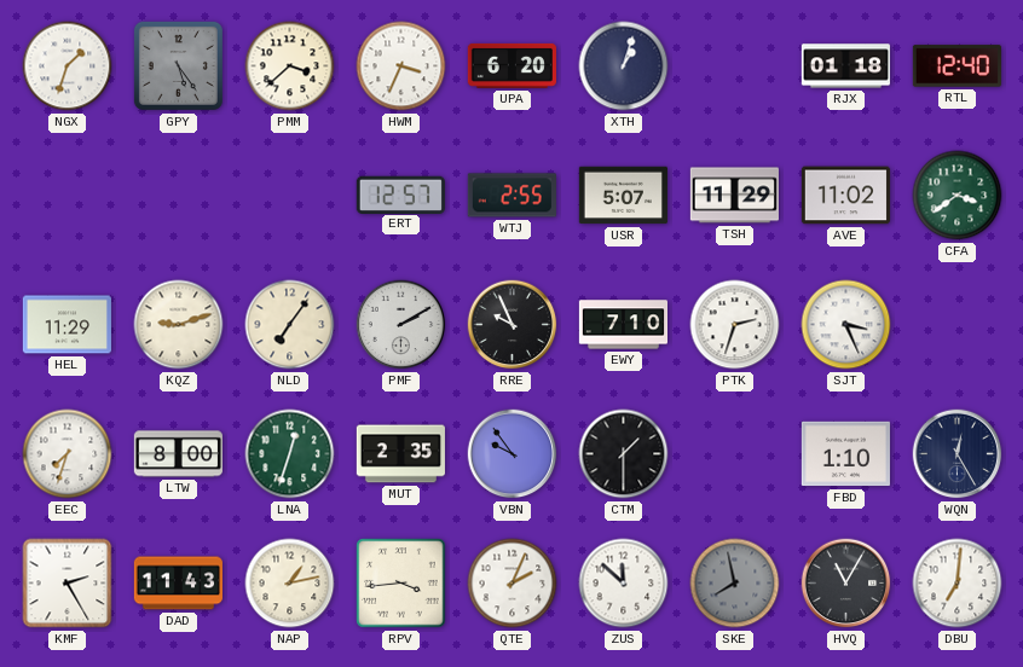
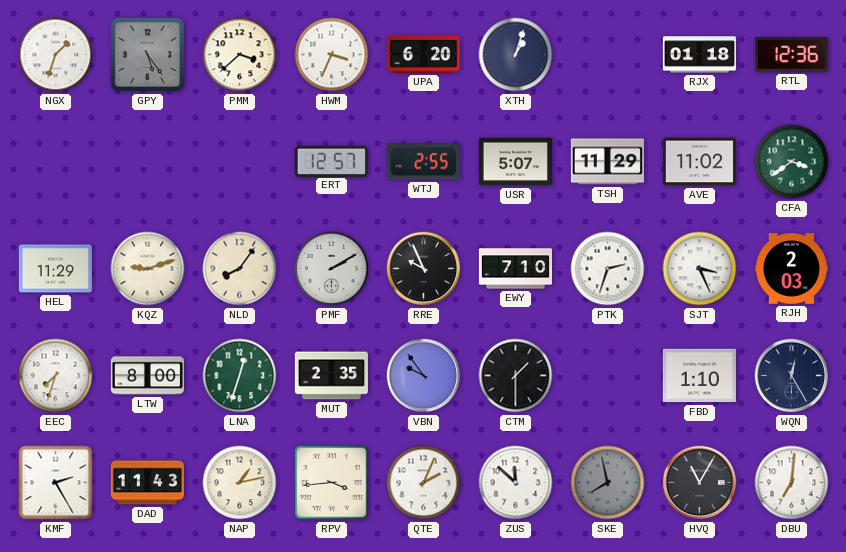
RTL: 12:40 -> 12:36
NLD: 7:06 -> 8:06
RJH: none -> 2:03
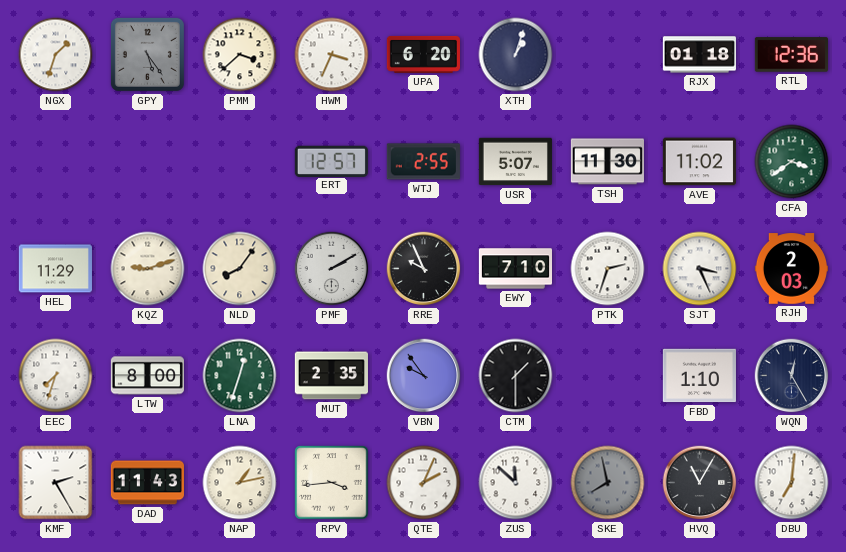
TSH: 11:29 -> 11:30
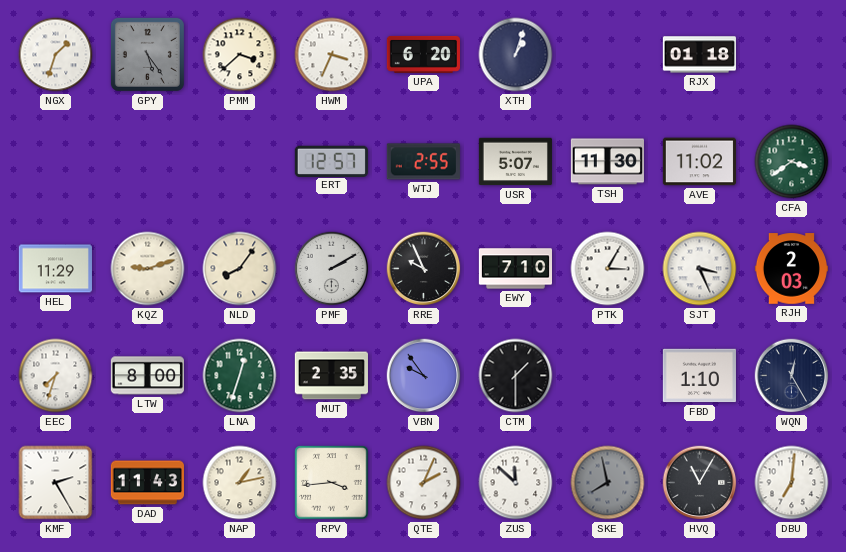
RTL: 12:36 -> none
PTK: 2:33 -> 3:05
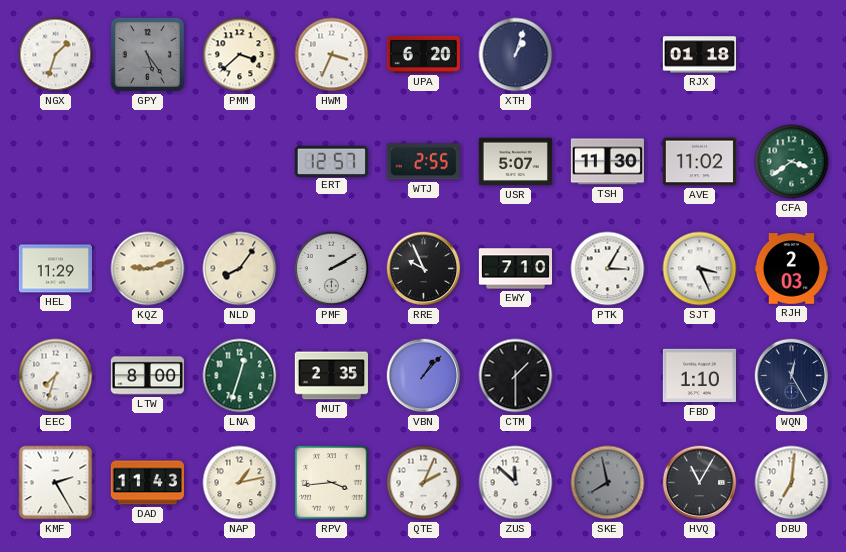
VBN: 9:54 -> 1:07
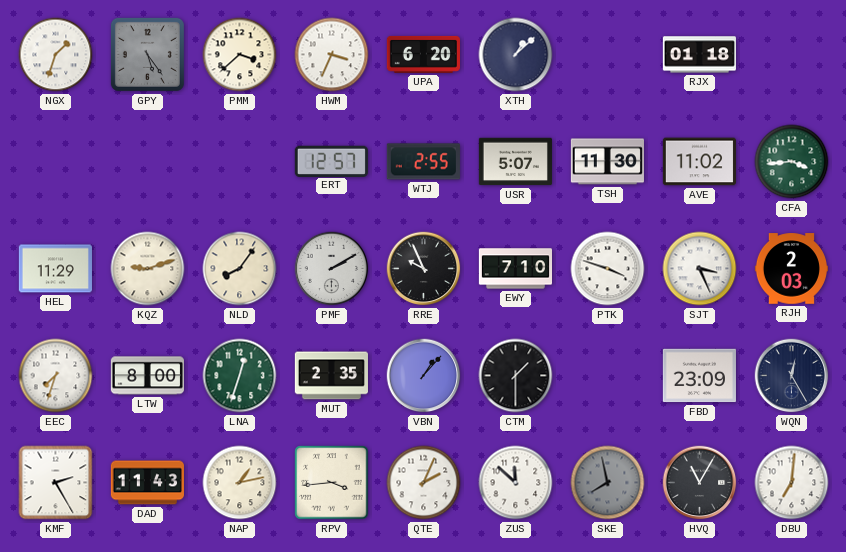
XTH: 1:03 -> 1:08
CFA: 3:39 -> 3:44
PTK: 3:05 -> 3:48
FBD: 1:10 -> 23:09
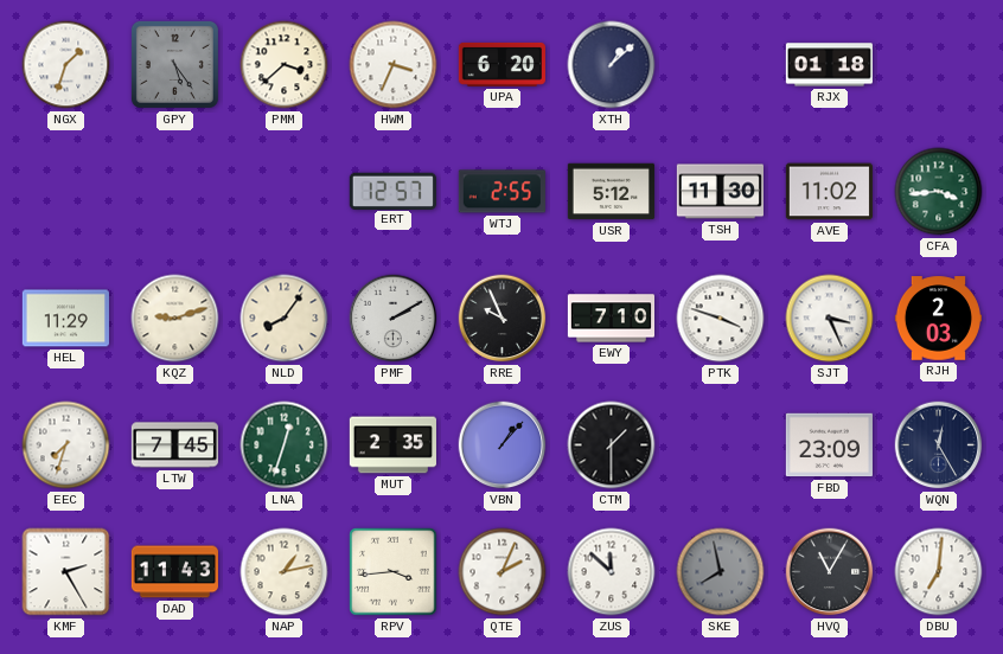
USR: 5:07 -> 5:12
LTW: 8:00 -> 7:45
